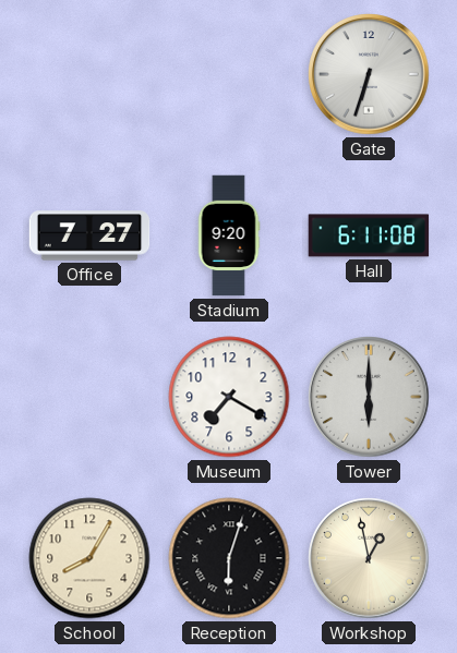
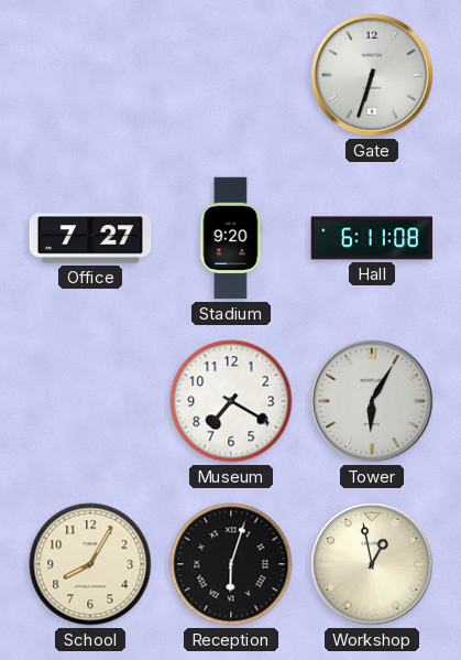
Tower: 6:00 -> 6:05
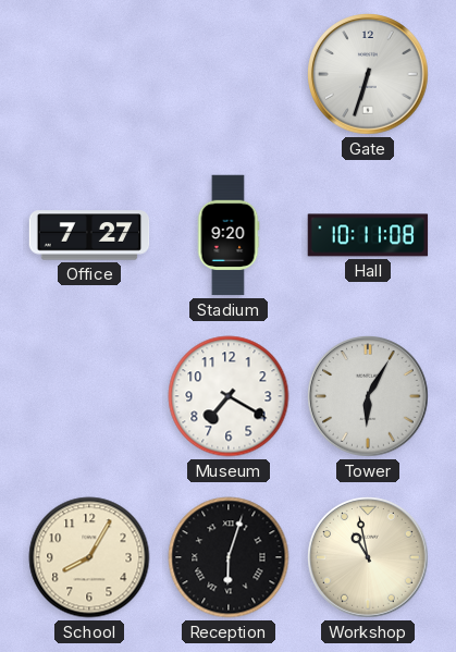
Hall: 6:11 -> 10:11
Workshop: 12:58 -> 10:58
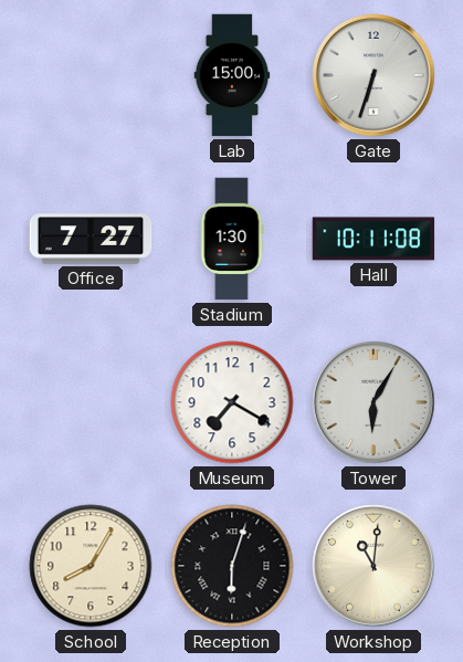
Lab: none -> 15:00
Stadium: 9:20 -> 1:30
Workshop: 10:58 -> 11:01
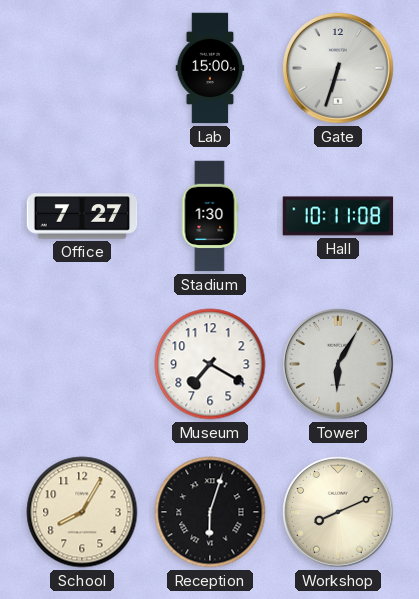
Workshop: 11:01 -> 8:11
